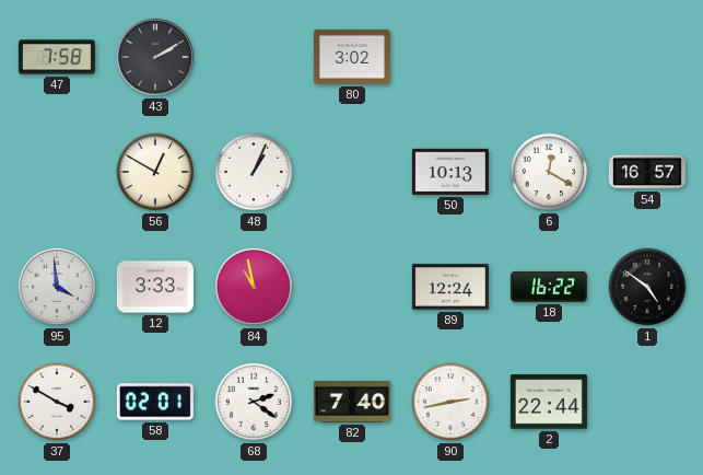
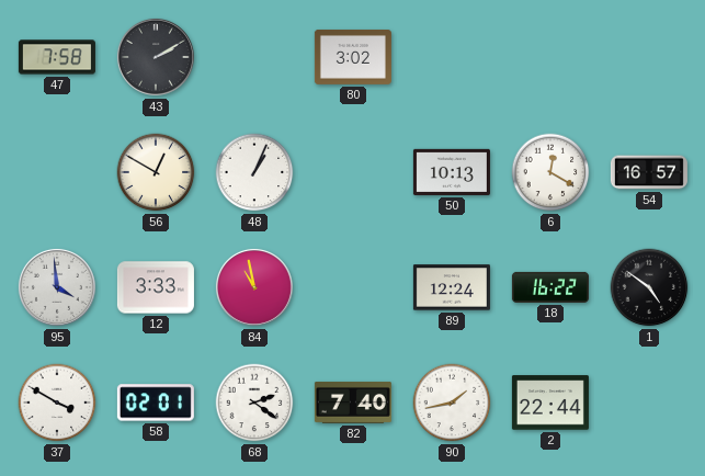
90: 2:43 -> 1:43
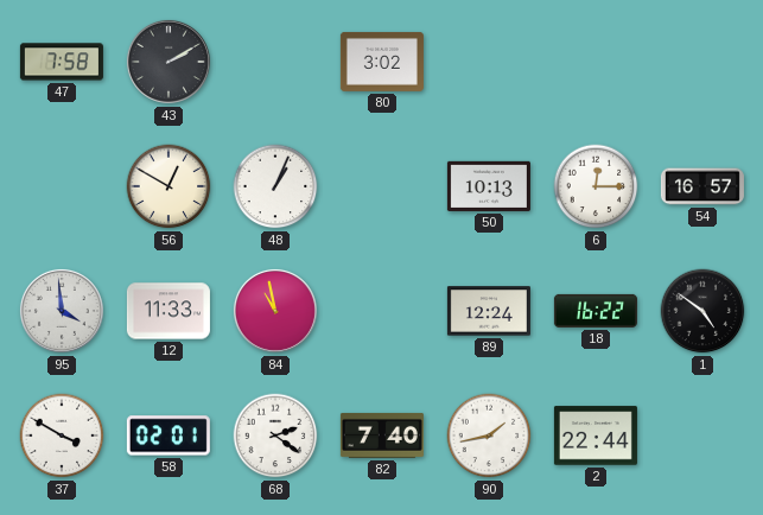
6: 12:20 -> 12:15
12: 3:33 -> 11:33
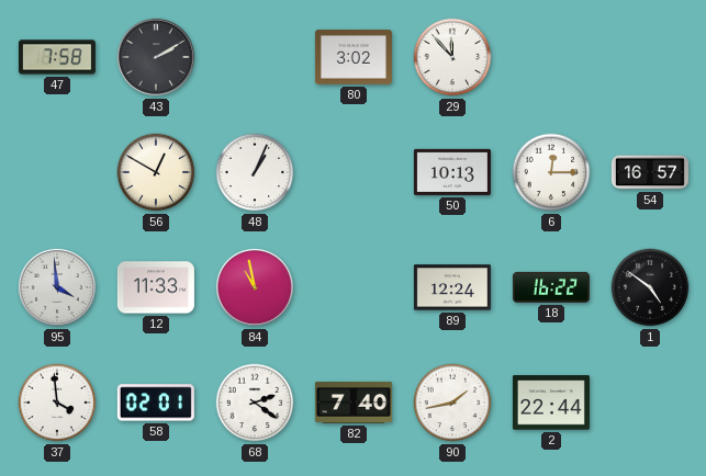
29: none -> 11:53
37: 3:50 -> 3:59
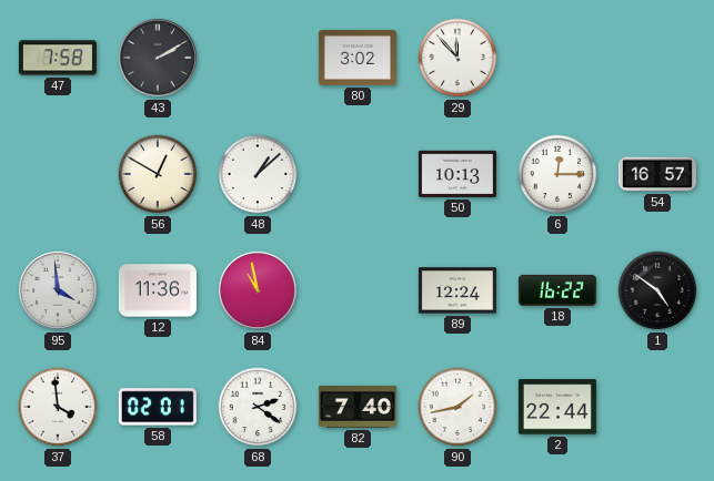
48: 1:04 -> 1:08
12: 11:33 -> 11:36
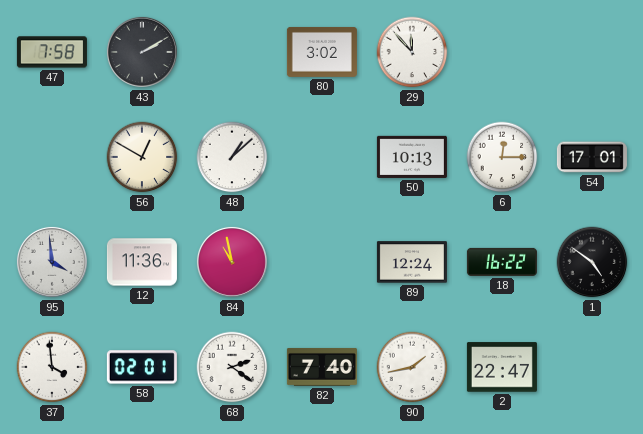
54: 16:57 -> 17:01
2: 22:44 -> 22:47
